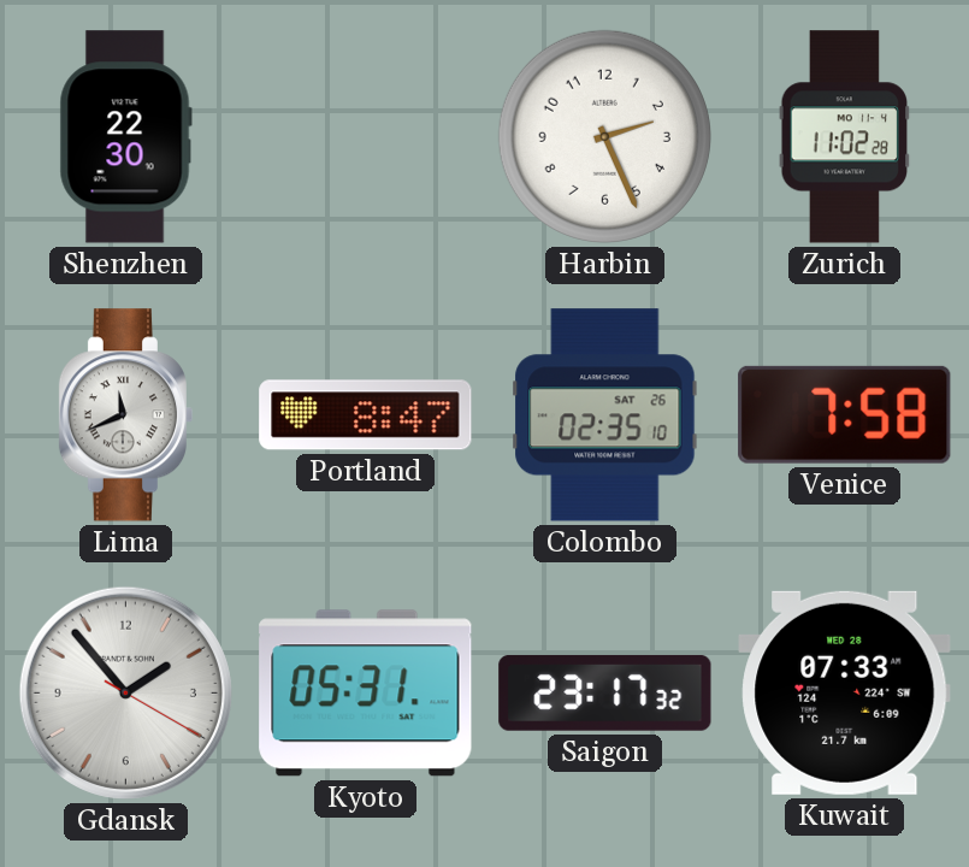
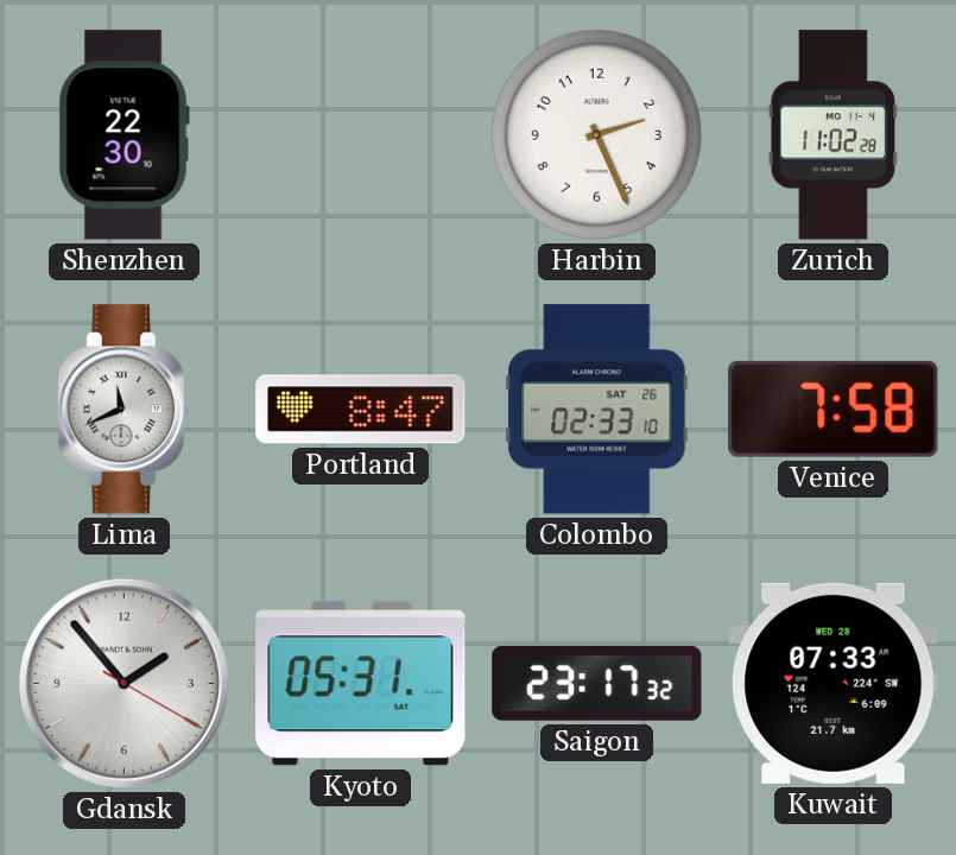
Colombo: 02:35 -> 02:33
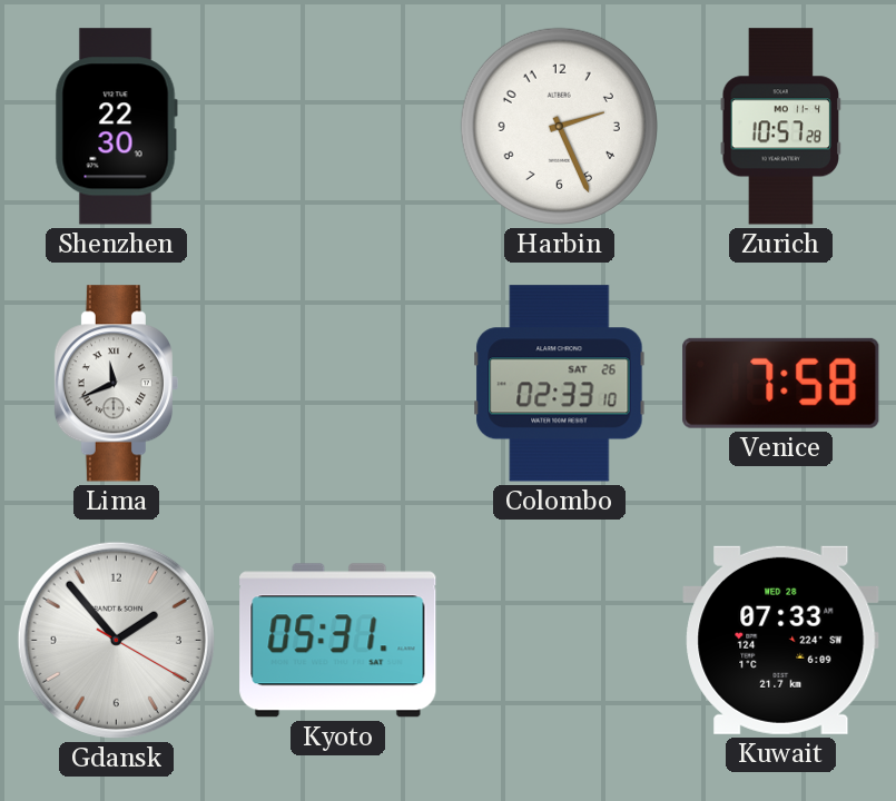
Zurich: 11:02 -> 10:57
Portland: 8:47 -> none
Saigon: 23:17 -> none
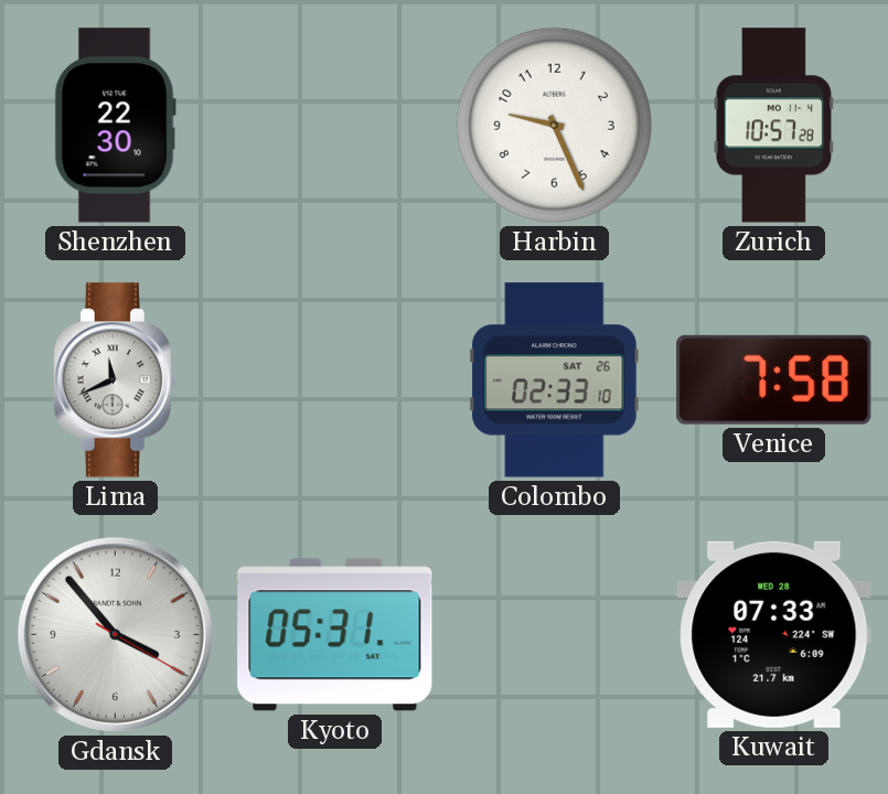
Harbin: 2:26 -> 9:26
Gdansk: 1:53 -> 3:53
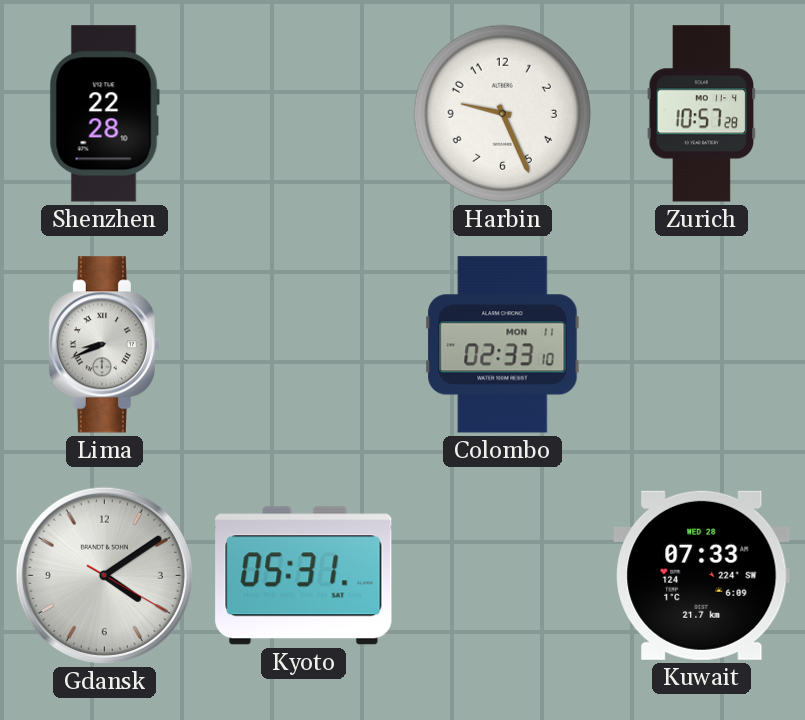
Shenzhen: 22:30 -> 22:28
Lima: 11:41 -> 8:41
Colombo date: SAT 26 -> MON 11
Venice: 7:58 -> none
Gdansk: 3:53 -> 4:09
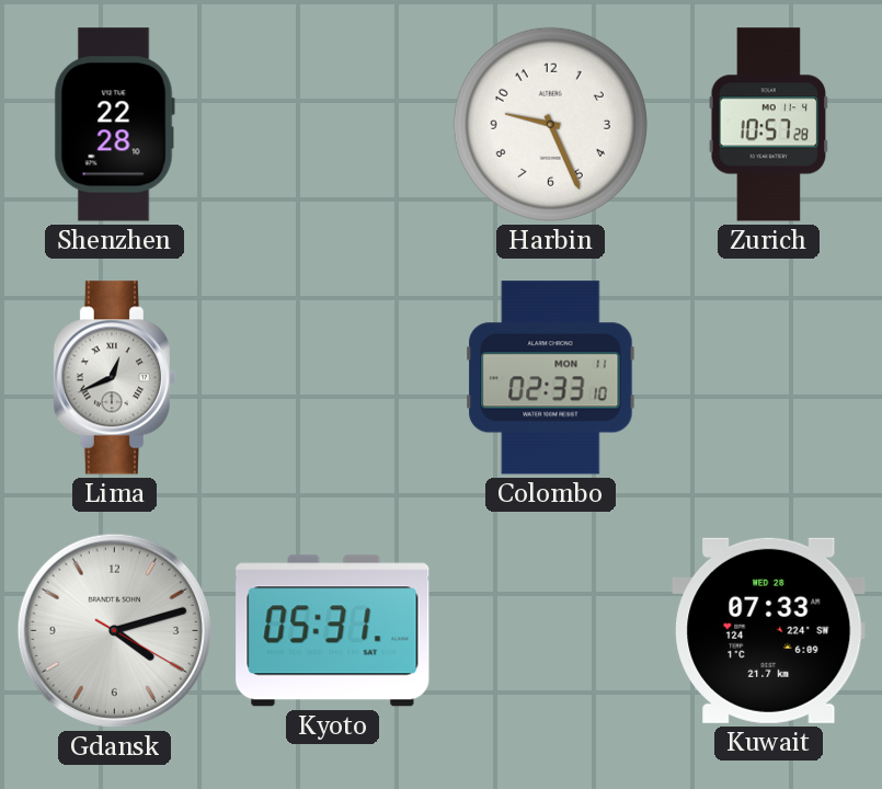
Lima: 8:41 -> 12:41
Gdansk: 4:09 -> 4:12
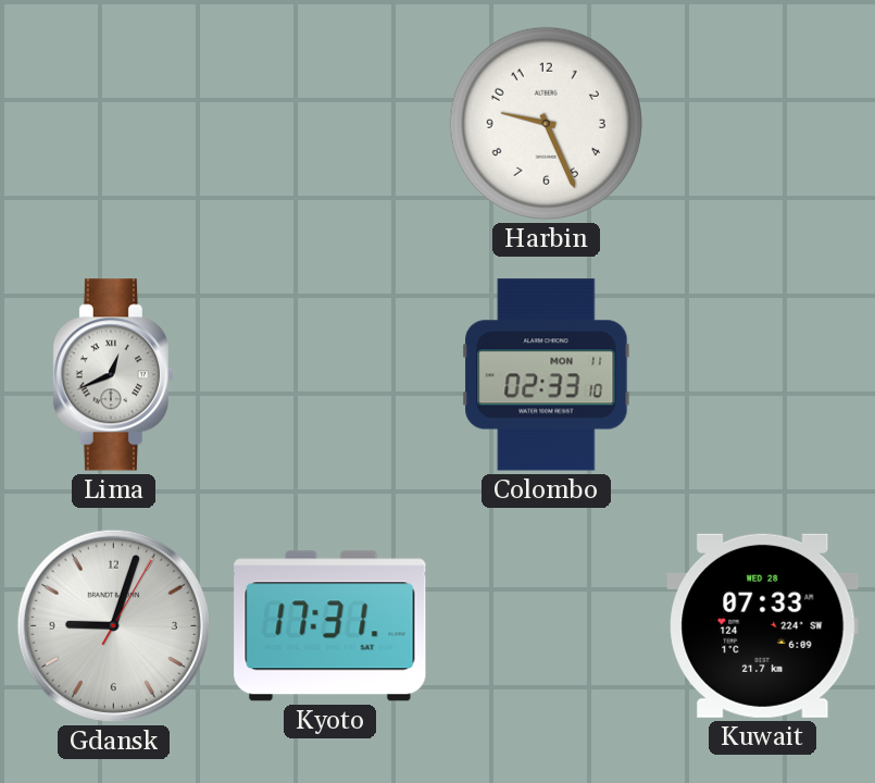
Shenzhen: 22:28 -> none
Zurich: 10:57 -> none
Gdansk: 4:12 -> 9:03
Kyoto: 05:31 -> 17:31
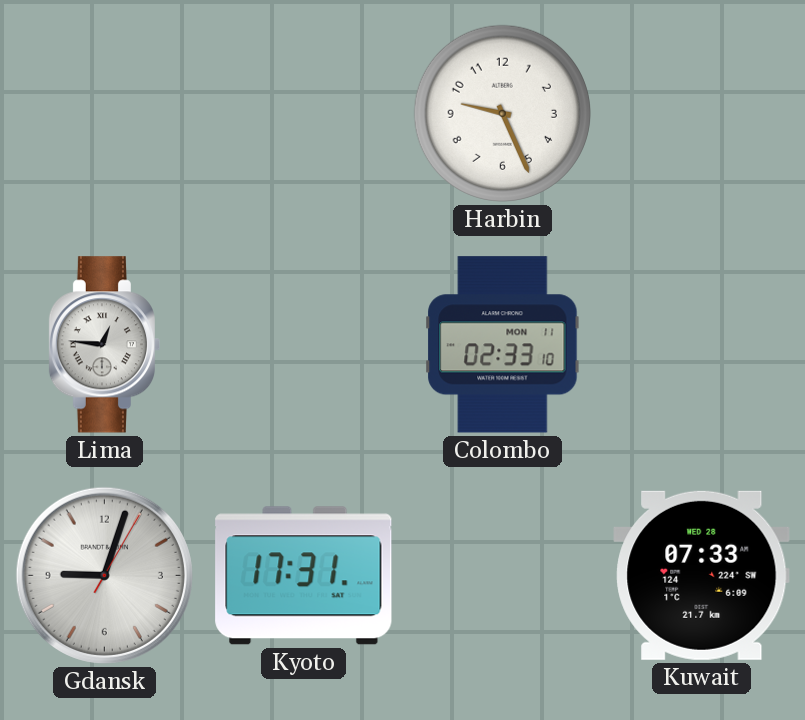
Lima: 12:41 -> 12:46
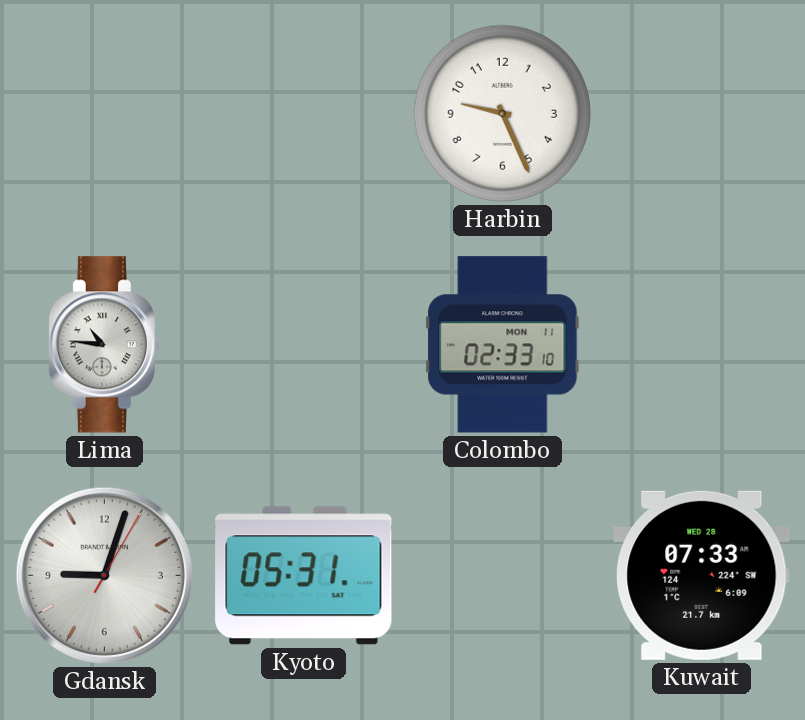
Lima: 12:46 -> 10:46
Kyoto: 17:31 -> 05:31
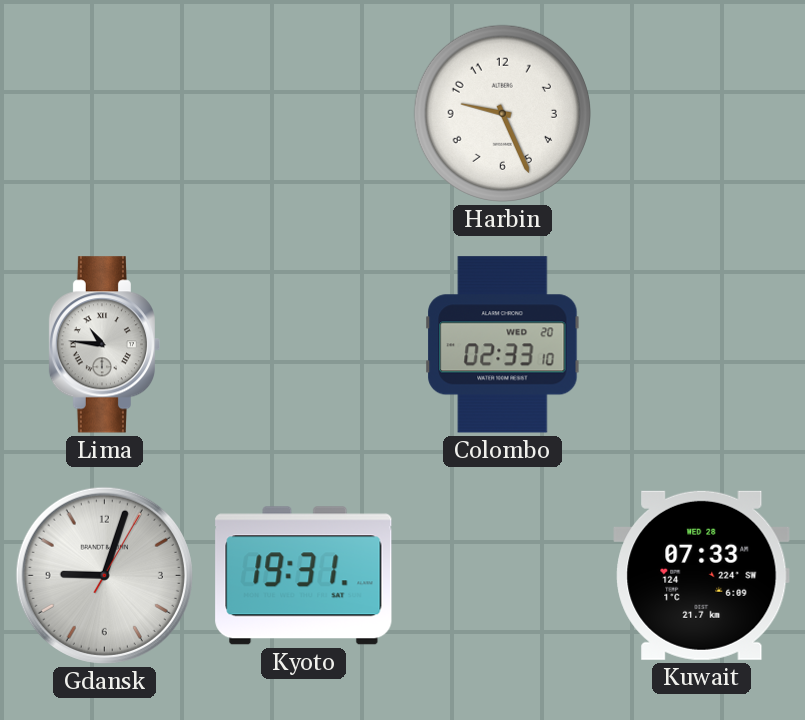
Colombo date: MON 11 -> WED 20
Kyoto: 05:31 -> 19:31
